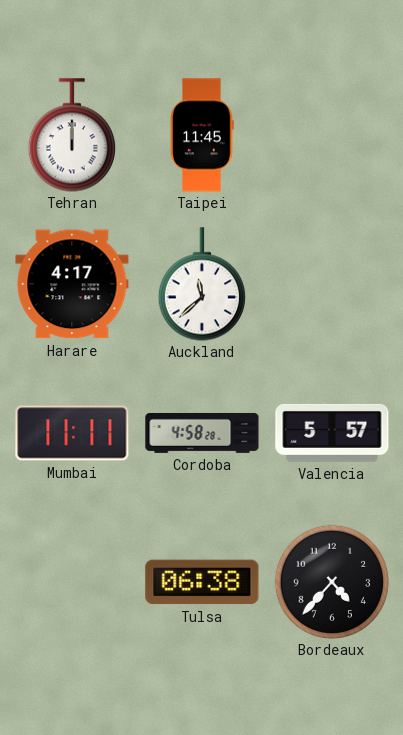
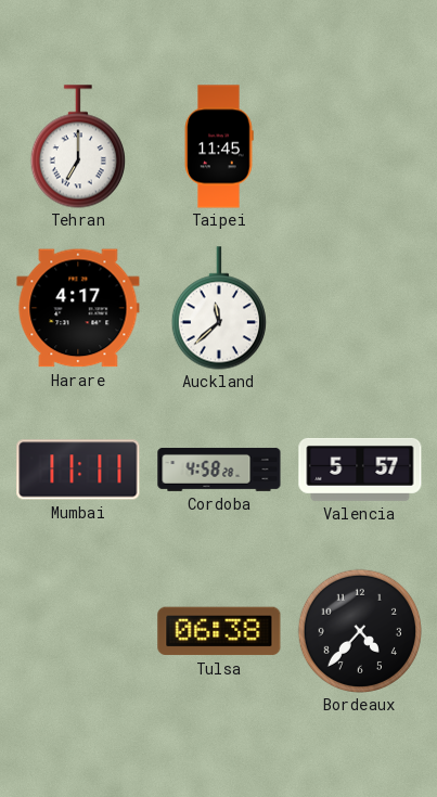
Tehran: 12:00 -> 7:00
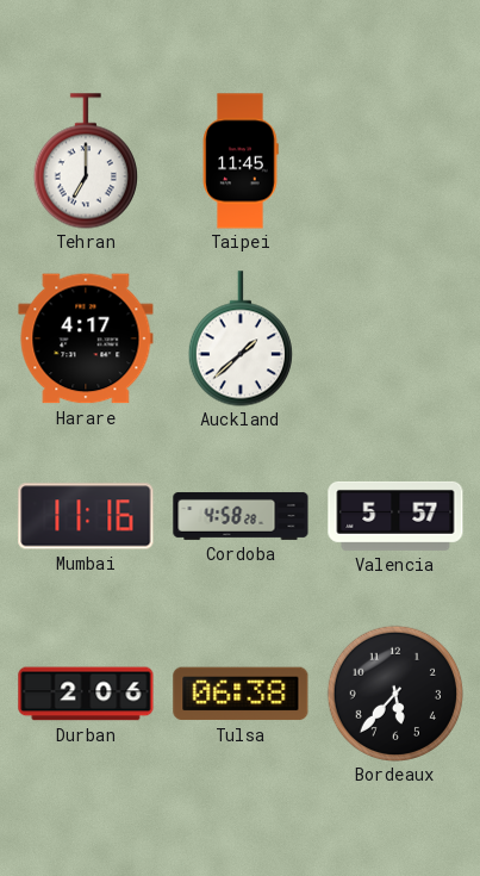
Auckland: 11:38 -> 1:38
Mumbai: 11:11 -> 11:16
Durban: none -> 2:06
Bordeaux: 4:37 -> 5:37
